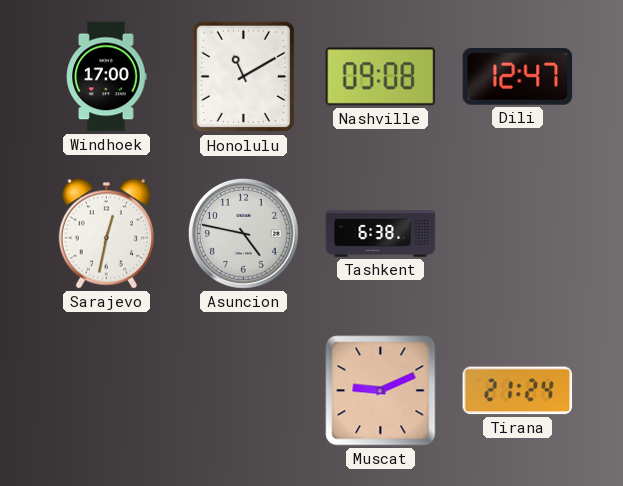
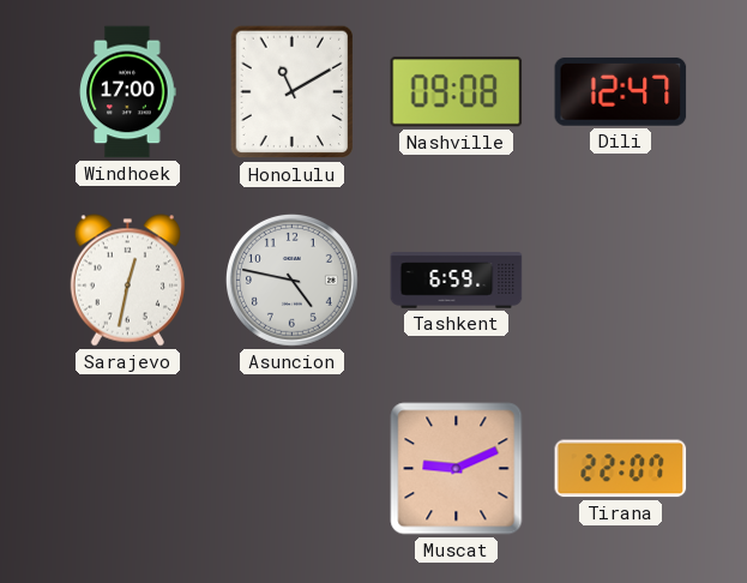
Tashkent: 6:38 -> 6:59
Tirana: 21:24 -> 22:07
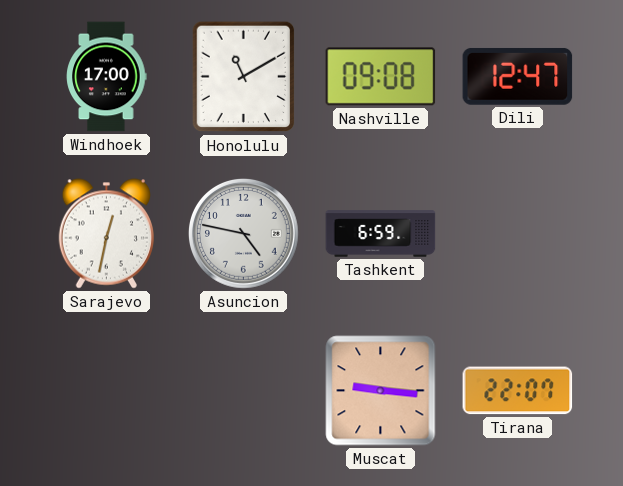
Muscat: 9:11 -> 9:16
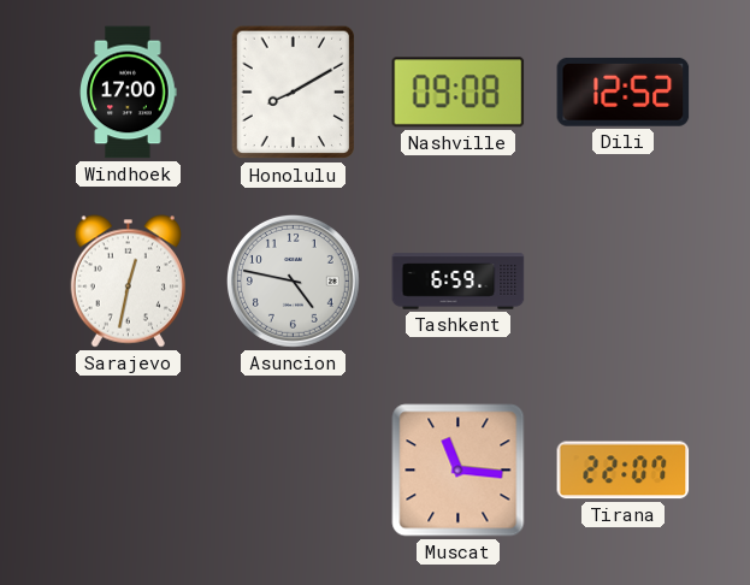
Honolulu: 11:10 -> 8:10
Dili: 12:47 -> 12:52
Muscat: 9:16 -> 11:16
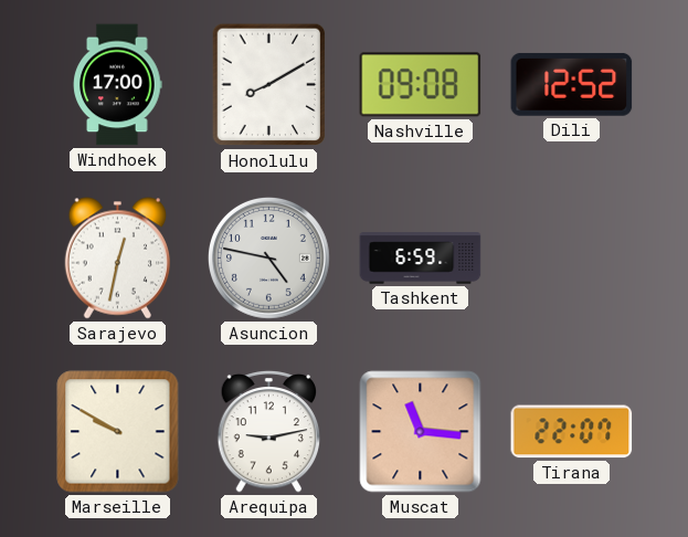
Marseille: none -> 9:50
Arequipa: none -> 9:13
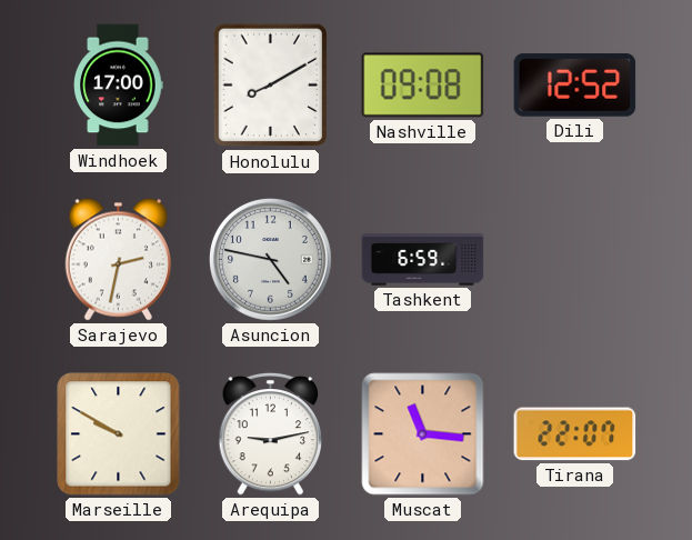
Sarajevo: 12:32 -> 2:32
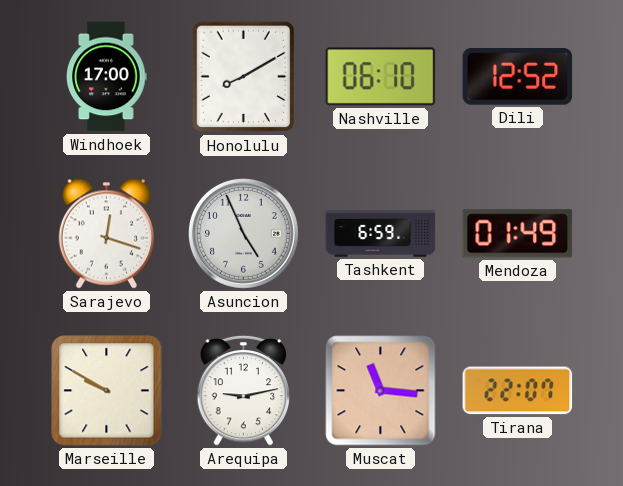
Nashville: 09:08 -> 06:10
Sarajevo: 2:32 -> 12:18
Asuncion: 4:47 -> 4:56
Mendoza: none -> 01:49
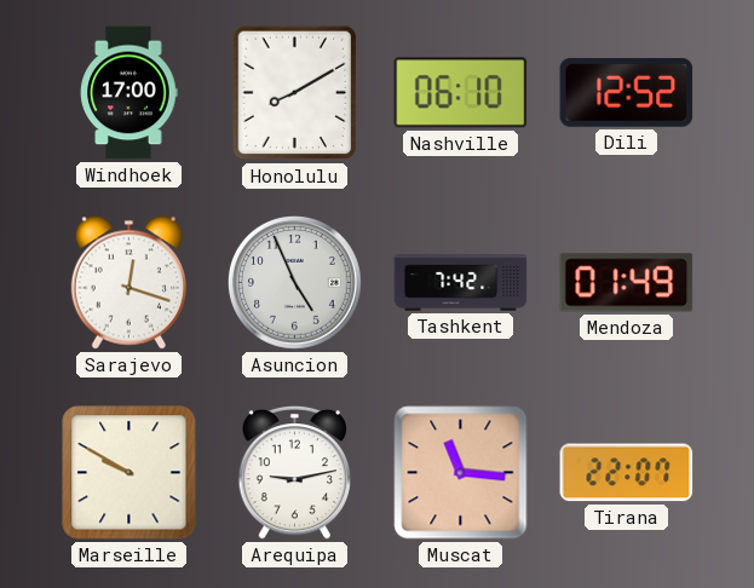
Tashkent: 6:59 -> 7:42
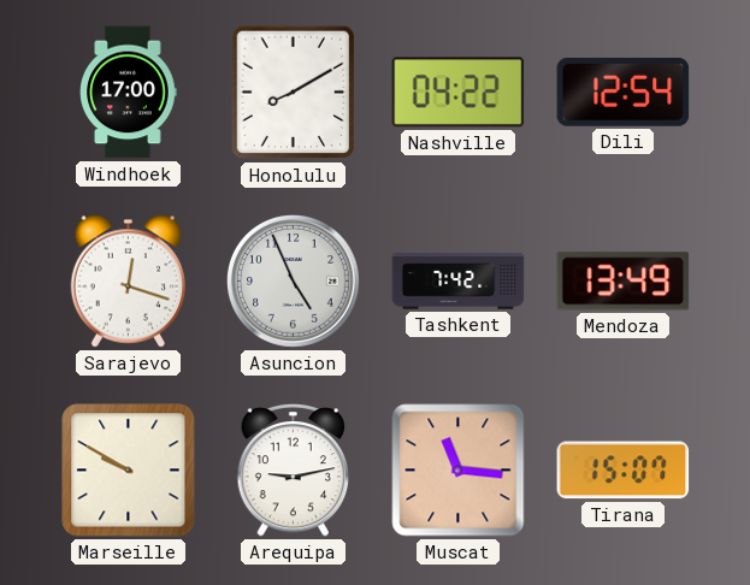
Nashville: 06:10 -> 04:22
Dili: 12:52 -> 12:54
Mendoza: 01:49 -> 13:49
Tirana: 22:07 -> 15:07
